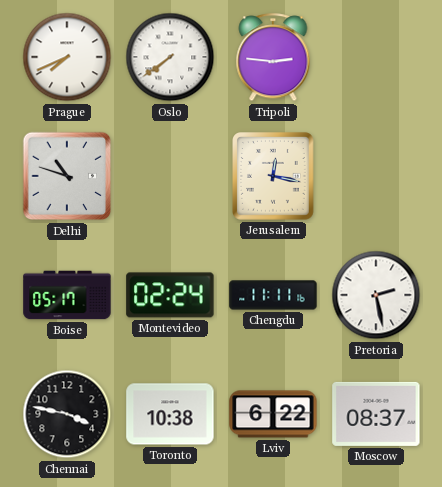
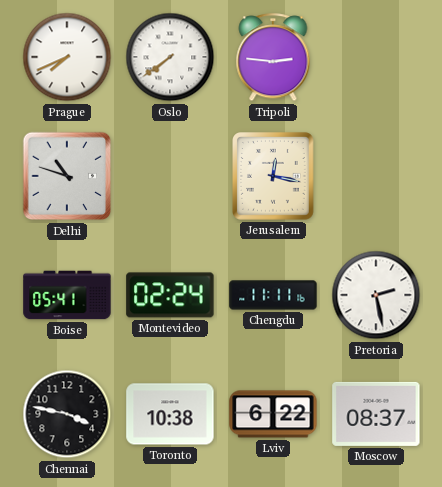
Boise: 05:17 -> 05:41
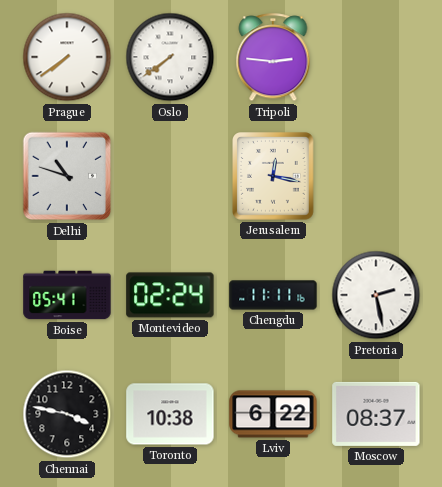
Prague: 7:41 -> 7:39
